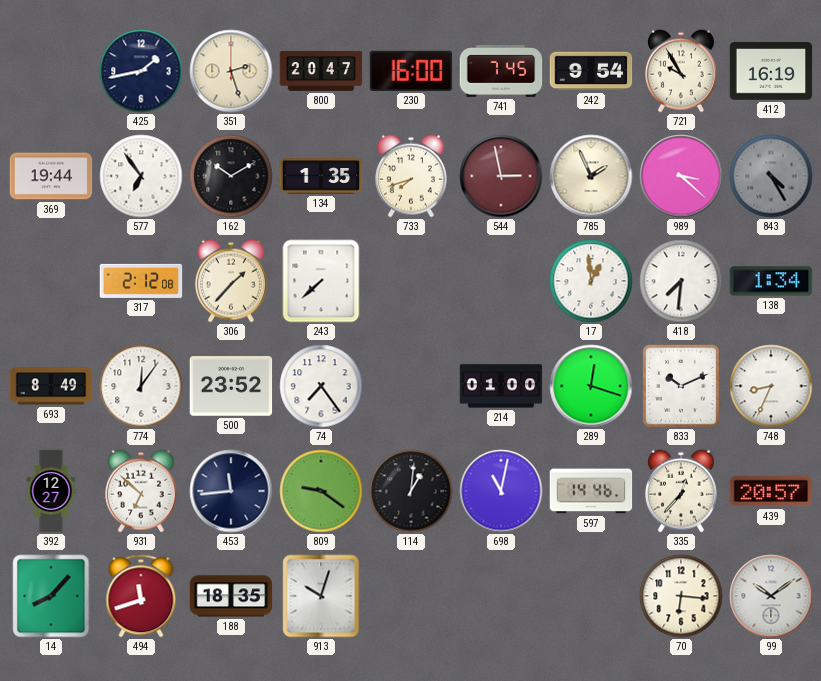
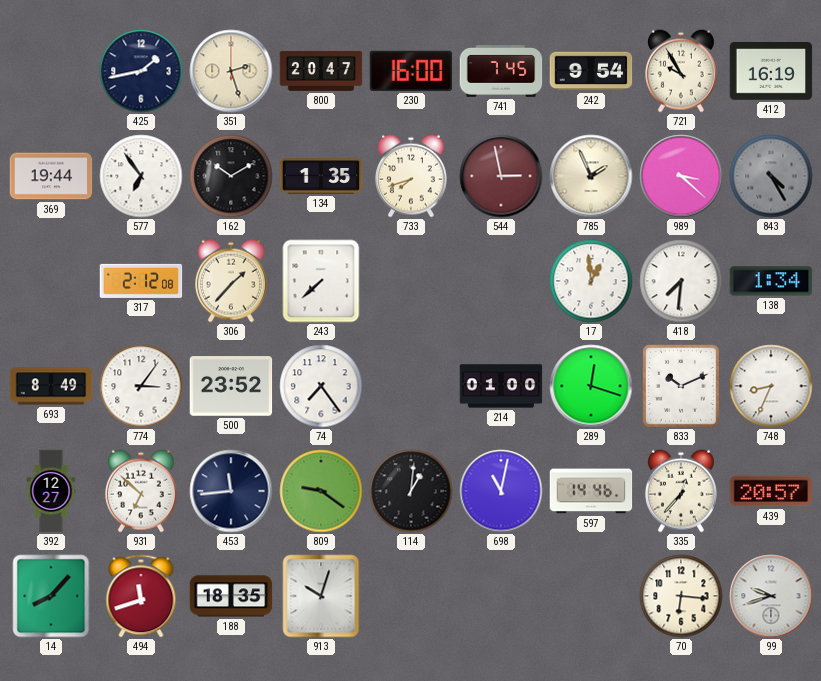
774: 12:06 -> 3:06
99: 10:09 -> 9:42
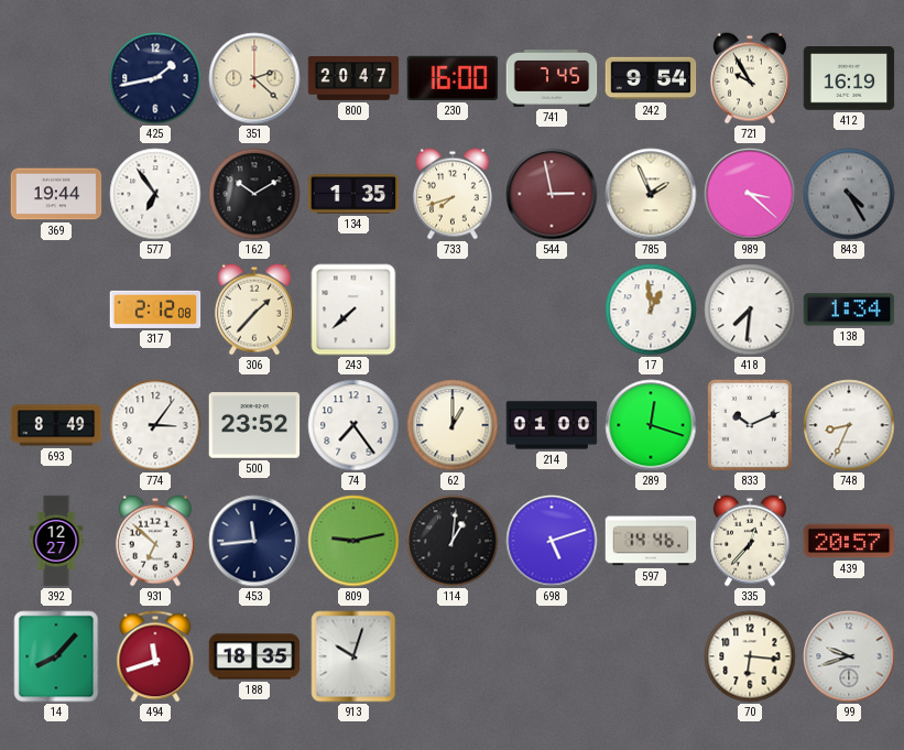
351: 2:27 -> 2:22
62: none -> 1:00
809: 9:21 -> 9:13
698: 11:02 -> 5:12
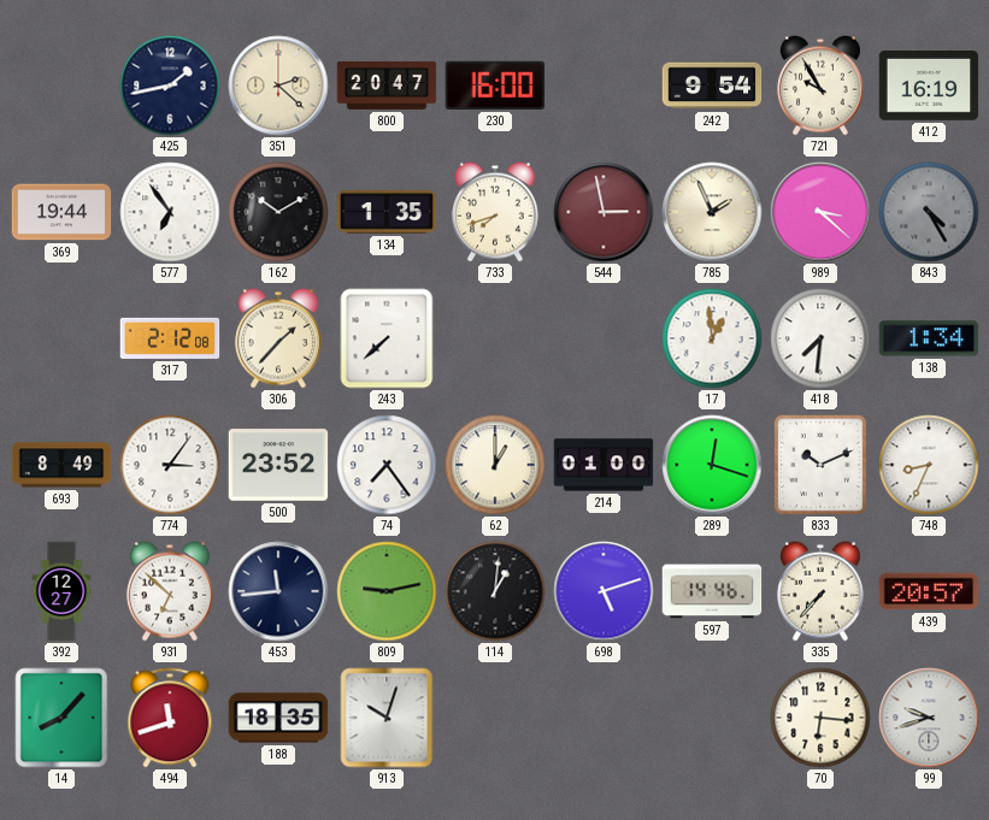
741: 7:45 -> none
335: 12:37 -> 7:37
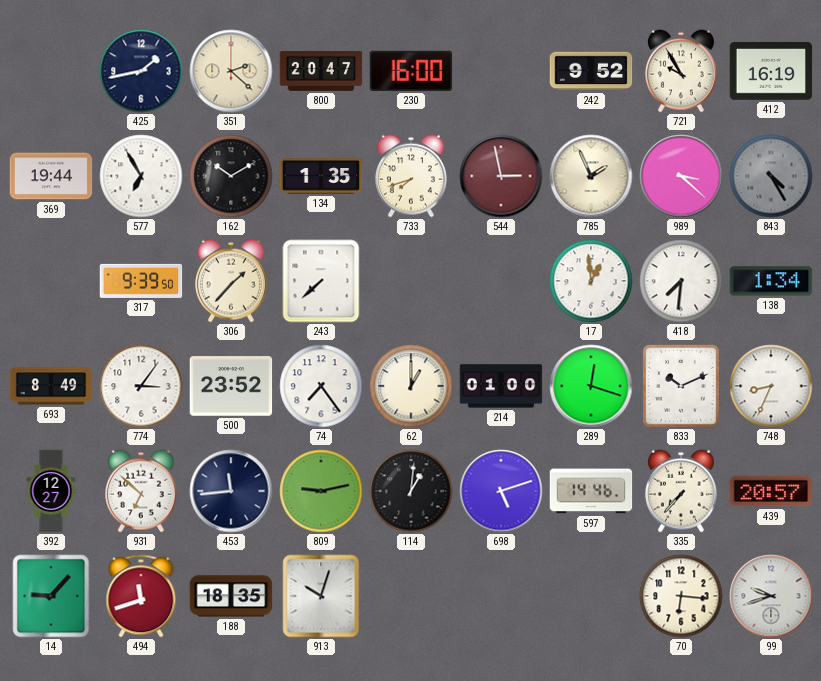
242: 9:54 -> 9:52
577: 6:54 -> 6:55
317: 2:12 -> 9:39
14: 8:07 -> 9:07
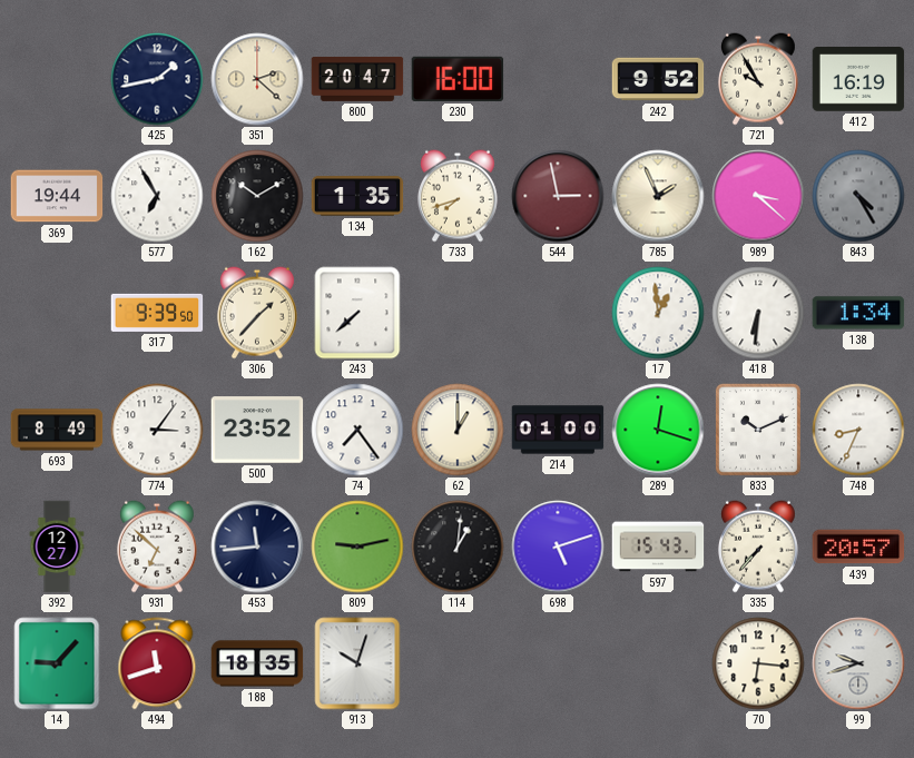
418: 7:31 -> 6:31
597: 14:46 -> 15:43
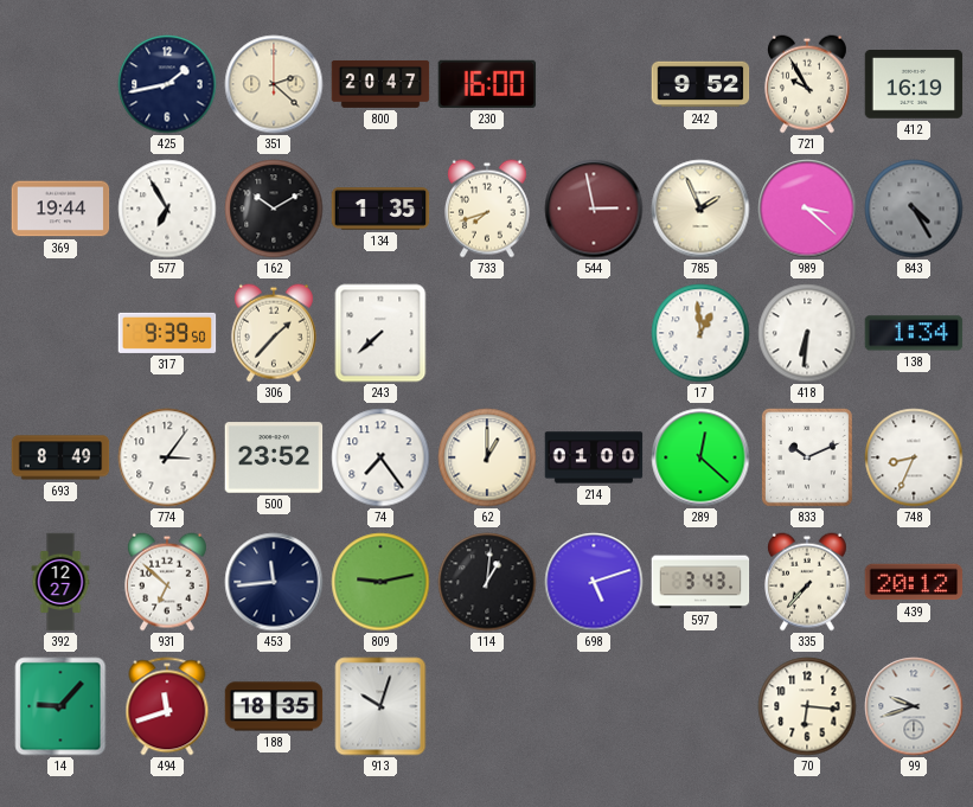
289: 12:18 -> 12:22
597: 15:43 -> 3:43
439: 20:57 -> 20:12
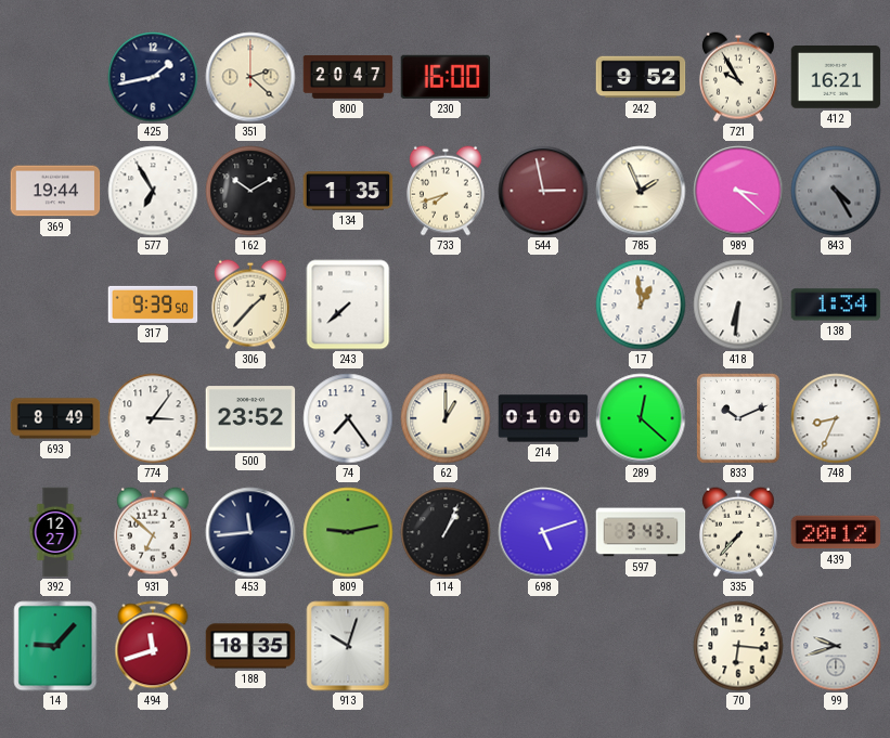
412: 16:19 -> 16:21
114: 1:01 -> 1:04
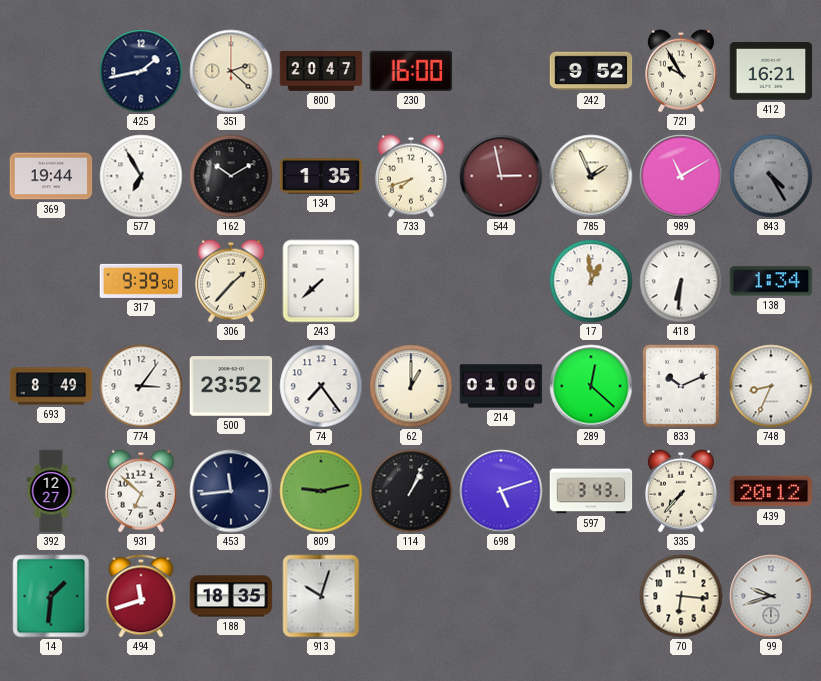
989: 3:22 -> 11:10
14: 9:07 -> 1:31
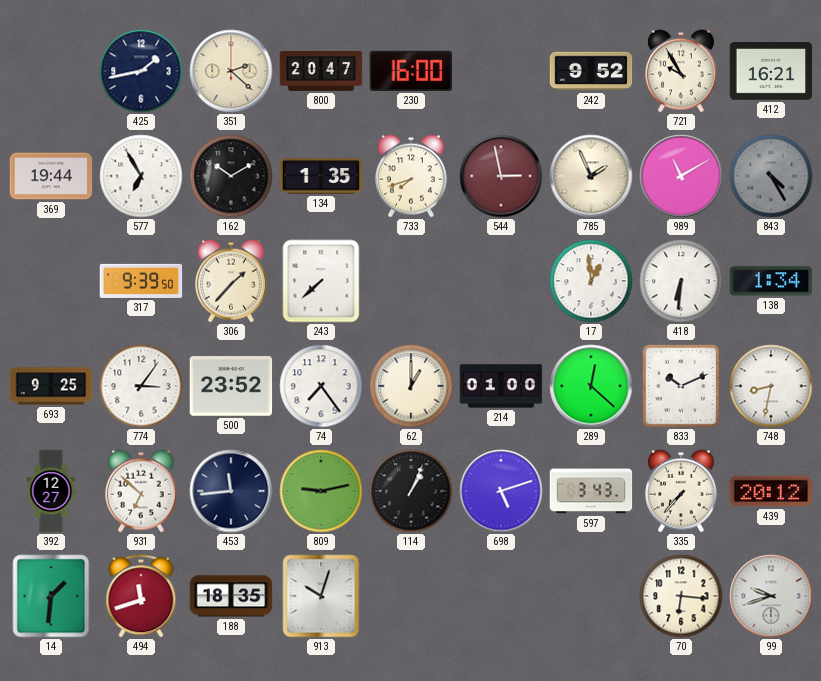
693: 8:49 -> 9:25
748: 8:34 -> 8:32
